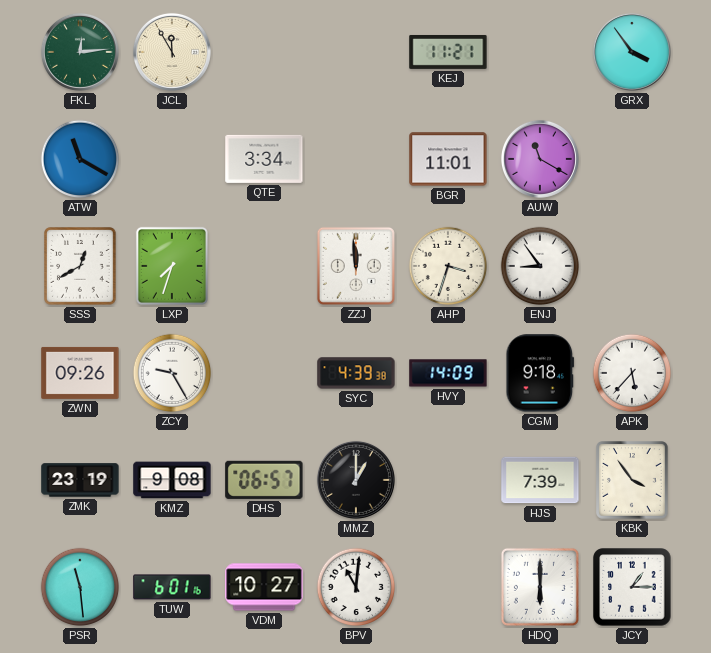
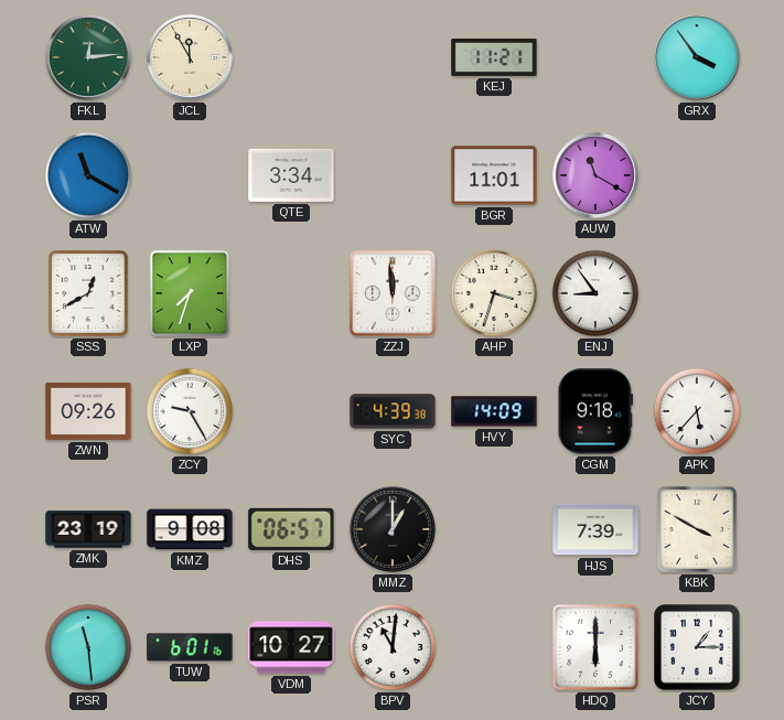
KBK: 3:54 -> 3:50
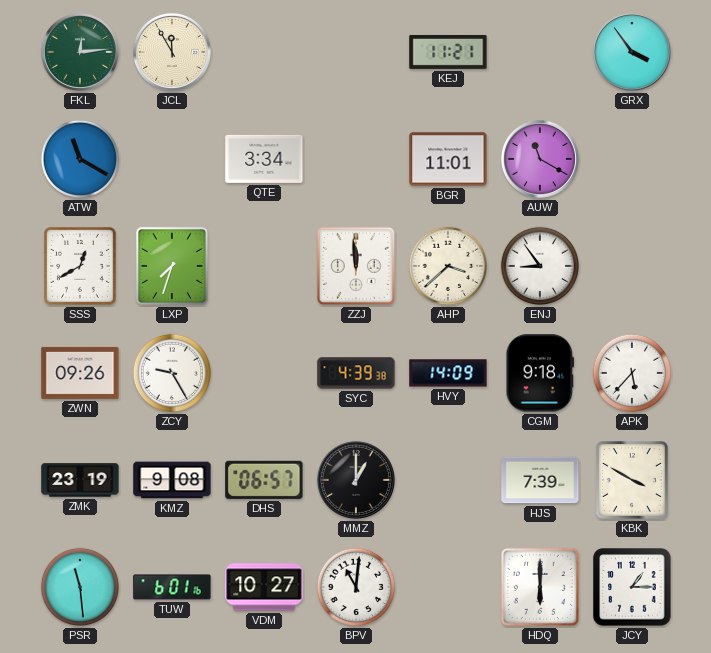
AHP: 3:33 -> 3:38
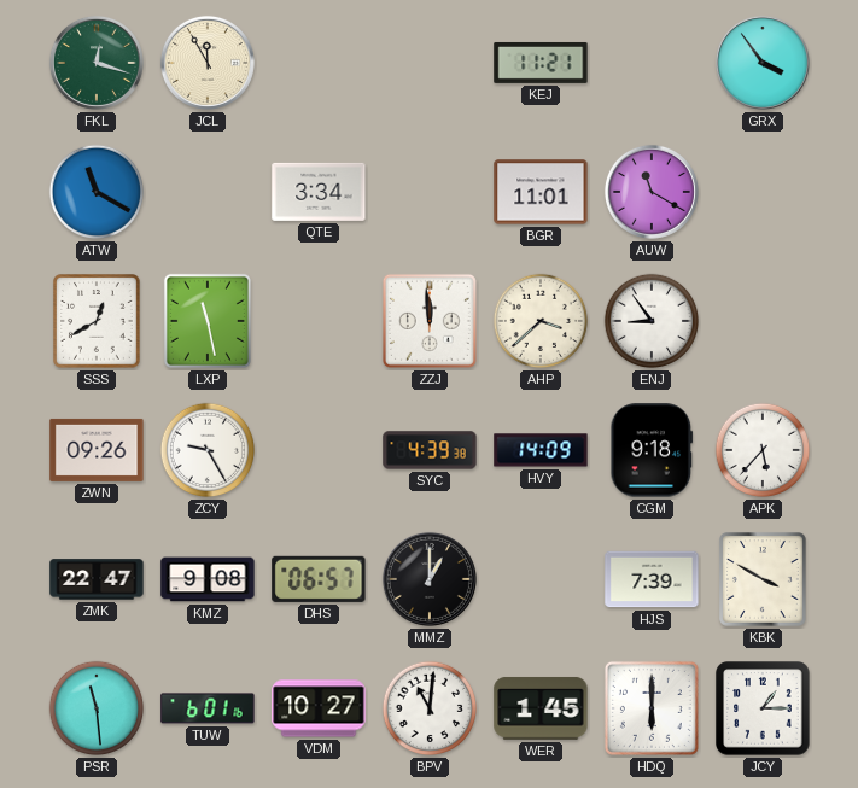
FKL: 12:14 -> 12:18
LXP: 7:33 -> 11:28
ZMK: 23:19 -> 22:47
WER: none -> 1:45
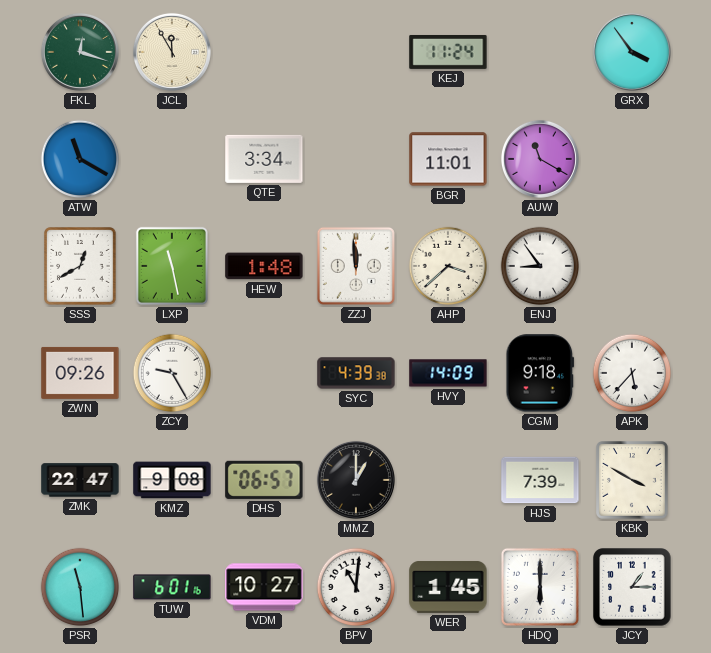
KEJ: 11:21 -> 11:24
HEW: none -> 1:48
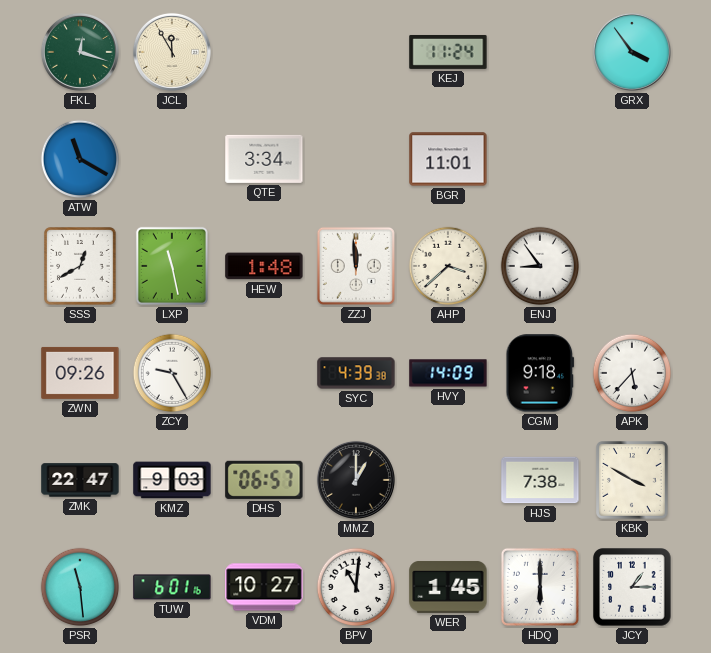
AUW: 11:20 -> none
KMZ: 9:08 -> 9:03
HJS: 7:39 -> 7:38
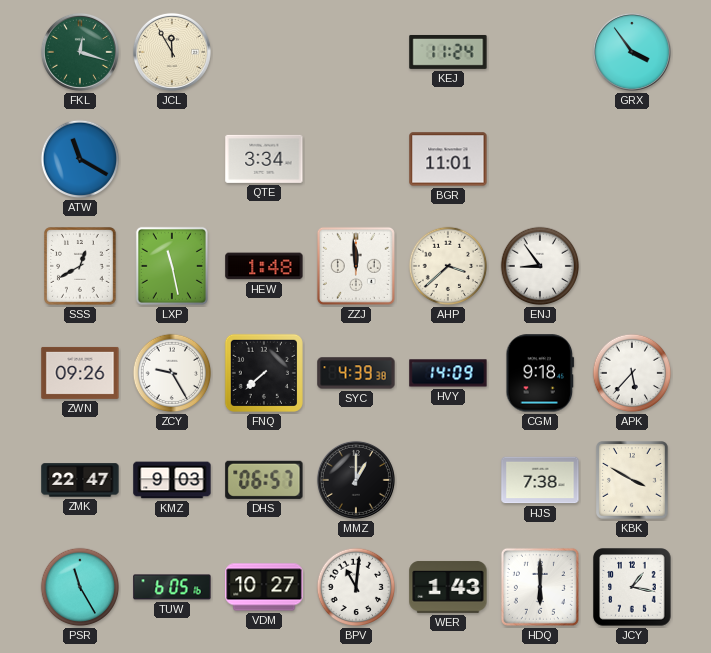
FNQ: none -> 7:38
PSR: 11:29 -> 11:25
TUW: 6:01 -> 6:05
WER: 1:45 -> 1:43
JCY: 1:15 -> 1:17
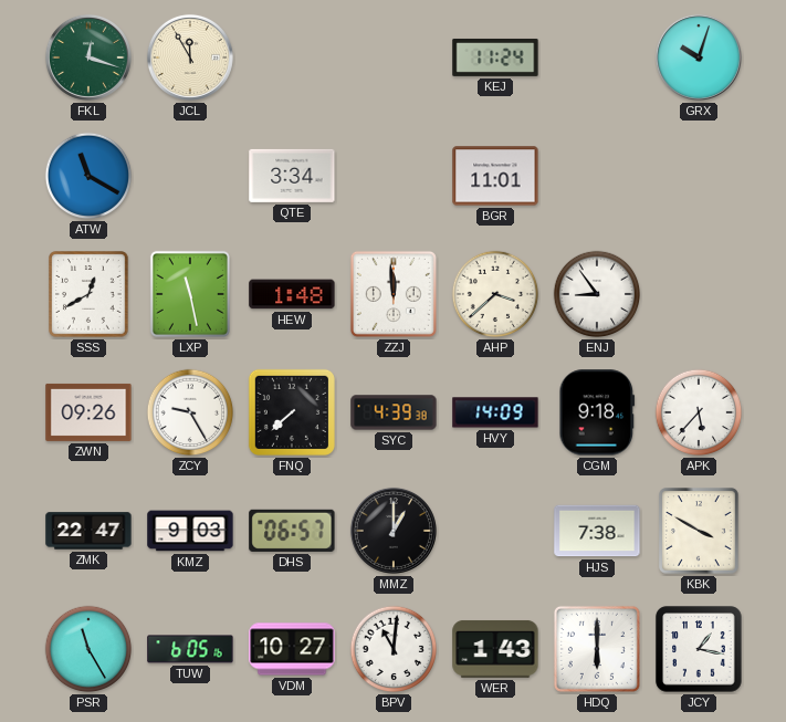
GRX: 3:54 -> 10:03
